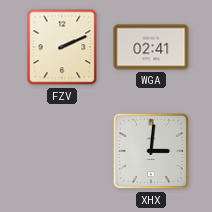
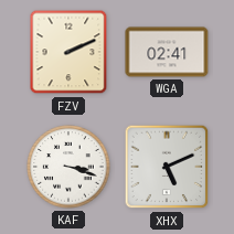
KAF: none -> 3:18
XHX: 3:01 -> 5:11
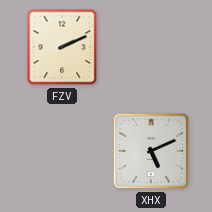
WGA: 02:41 -> none
KAF: 3:18 -> none
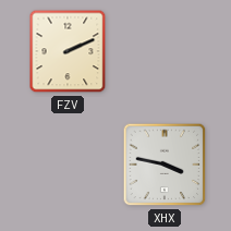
XHX: 5:11 -> 3:47
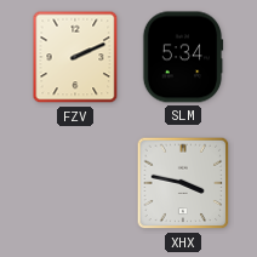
SLM: none -> 5:34
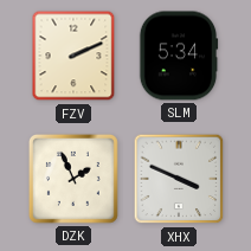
DZK: none -> 1:56
XHX: 3:47 -> 3:49
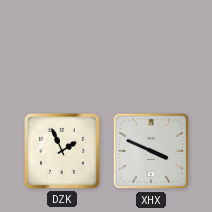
FZV: 2:11 -> none
SLM: 5:34 -> none
